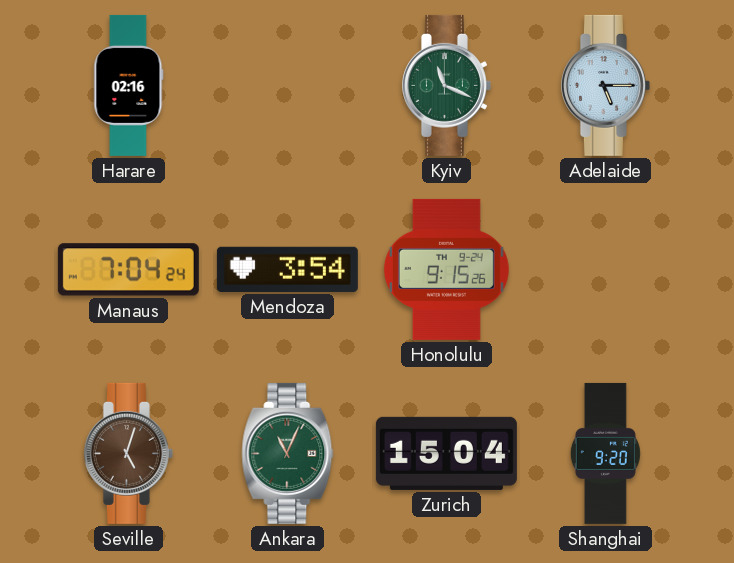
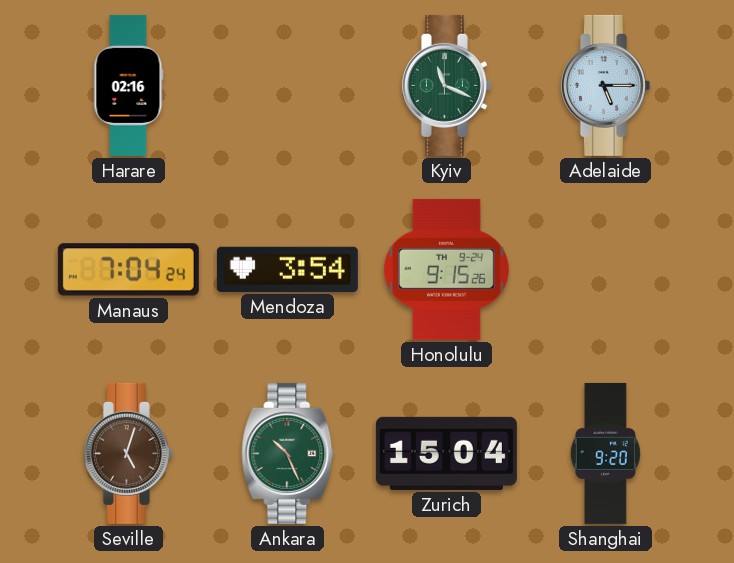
Ankara: 11:04 -> 10:26
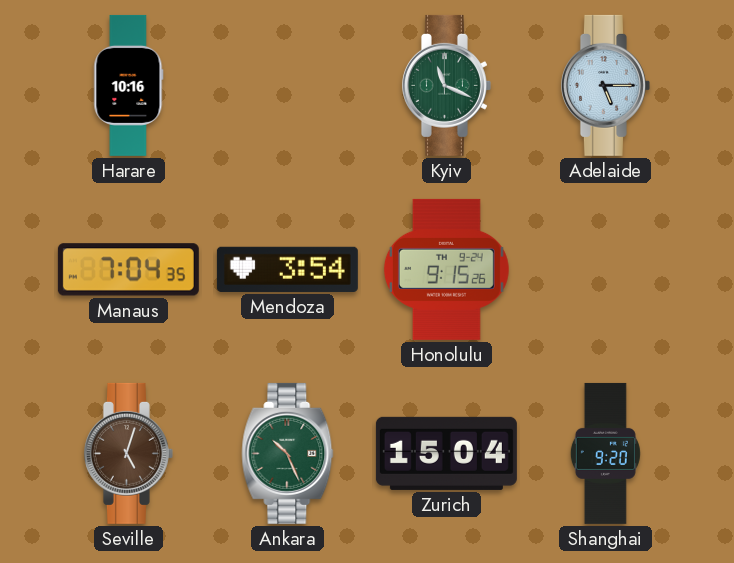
Harare: 02:16 -> 10:16
Manaus: 7:04:24 -> 7:04:35
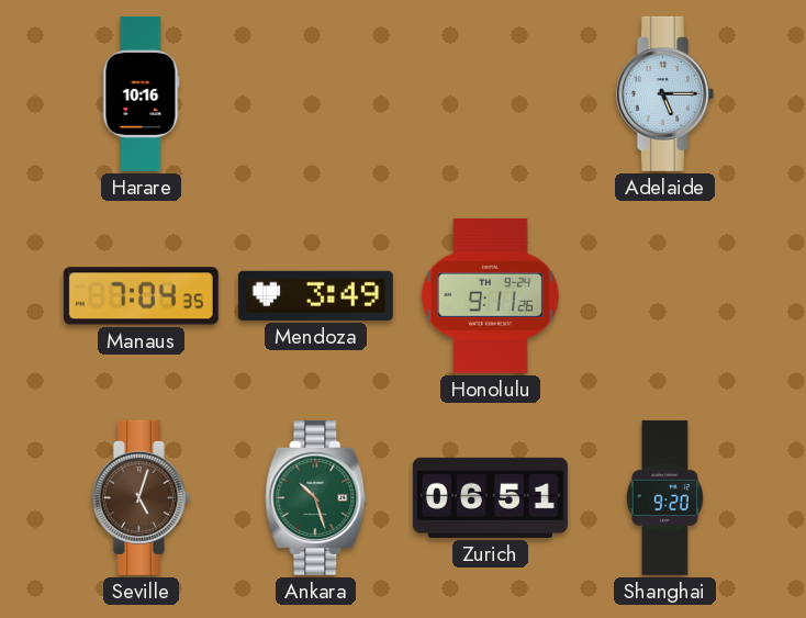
Kyiv: 11:19 -> none
Mendoza: 3:54 -> 3:49
Honolulu: 9:15 -> 9:11
Ankara: 10:26 -> 10:27
Zurich: 15:04 -> 06:51
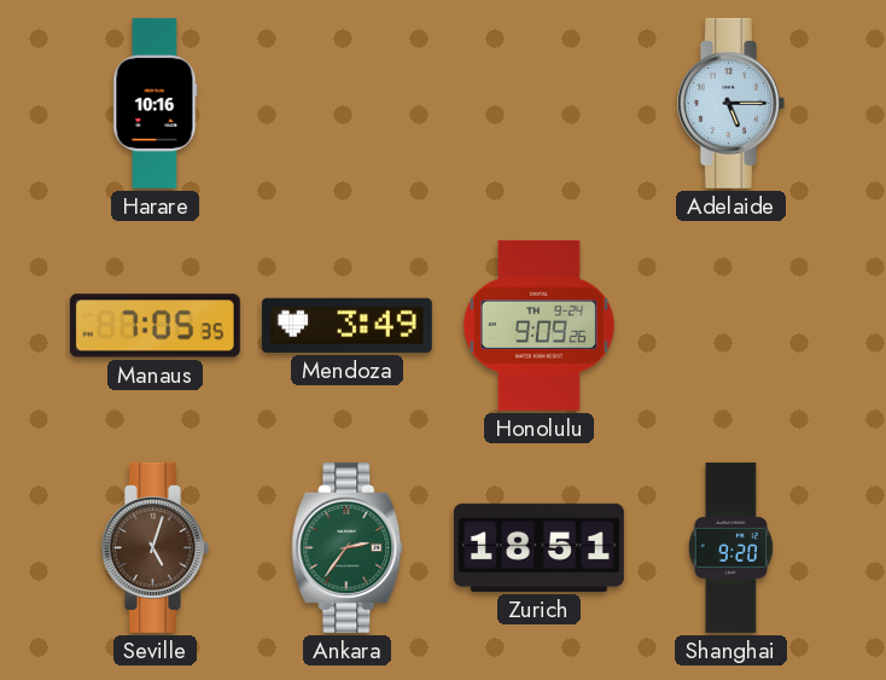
Manaus: 7:04 -> 7:05
Honolulu: 9:11 -> 9:09
Ankara: 10:27 -> 2:36
Zurich: 06:51 -> 18:51
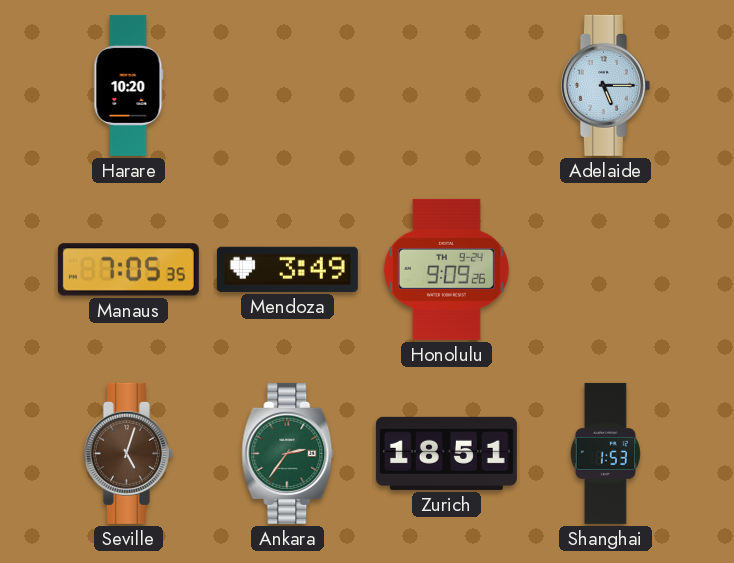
Harare: 10:16 -> 10:20
Shanghai: 9:20 -> 1:53
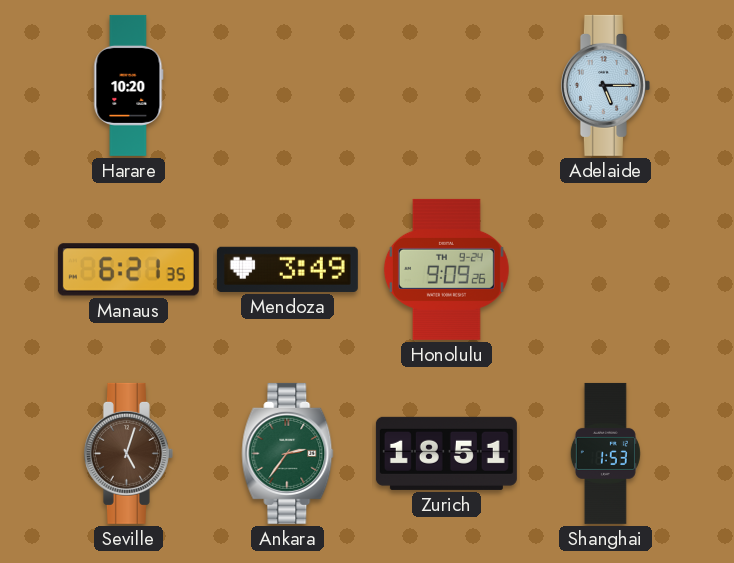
Manaus: 7:05 -> 6:21
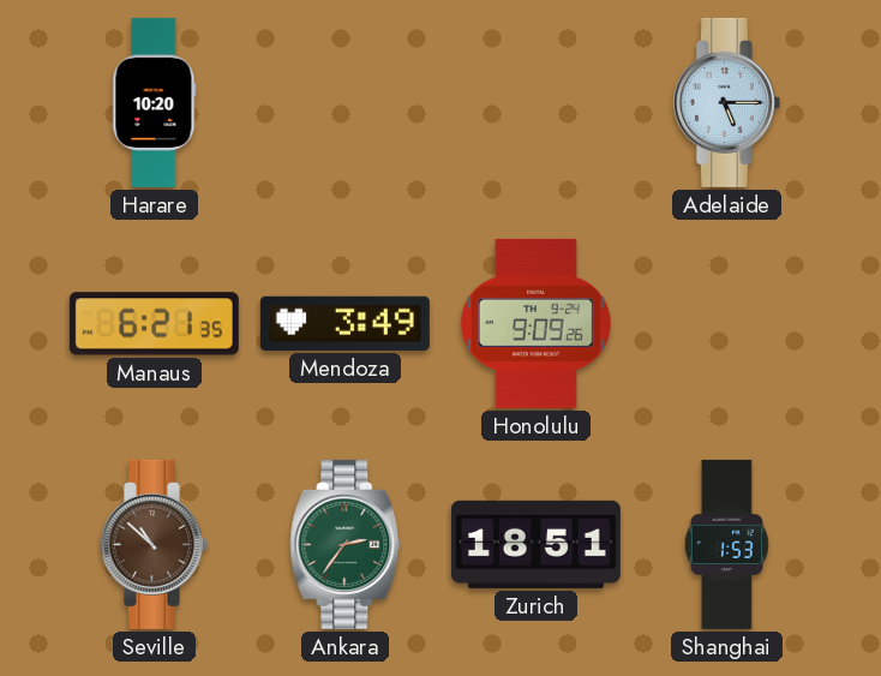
Seville: 5:03 -> 10:52
